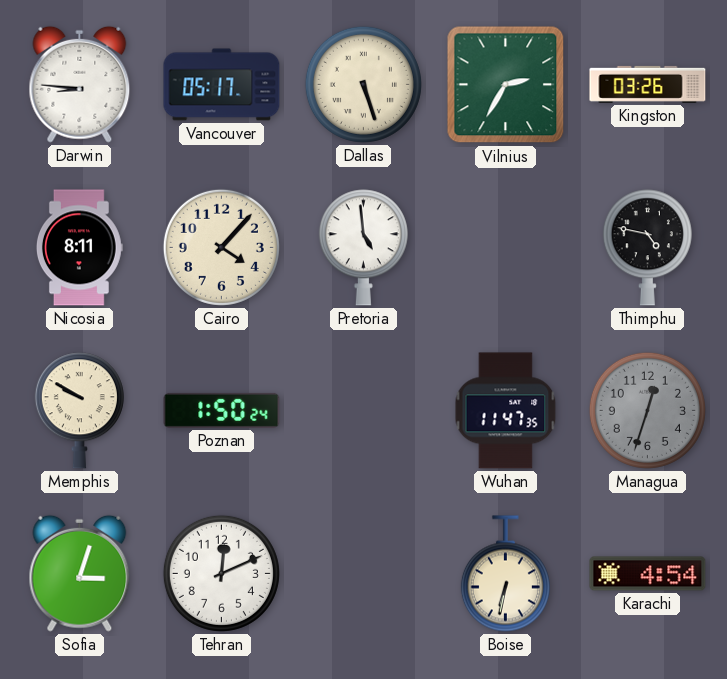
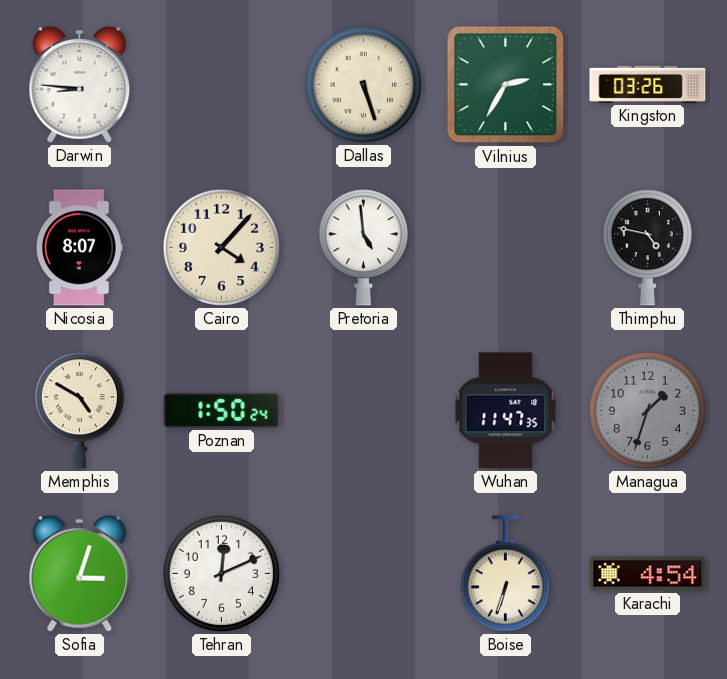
Vancouver: 05:17 -> none
Nicosia: 8:11 -> 8:07
Memphis: 9:50 -> 4:50
Managua: 12:33 -> 1:33
Boise: 6:32 -> 6:33
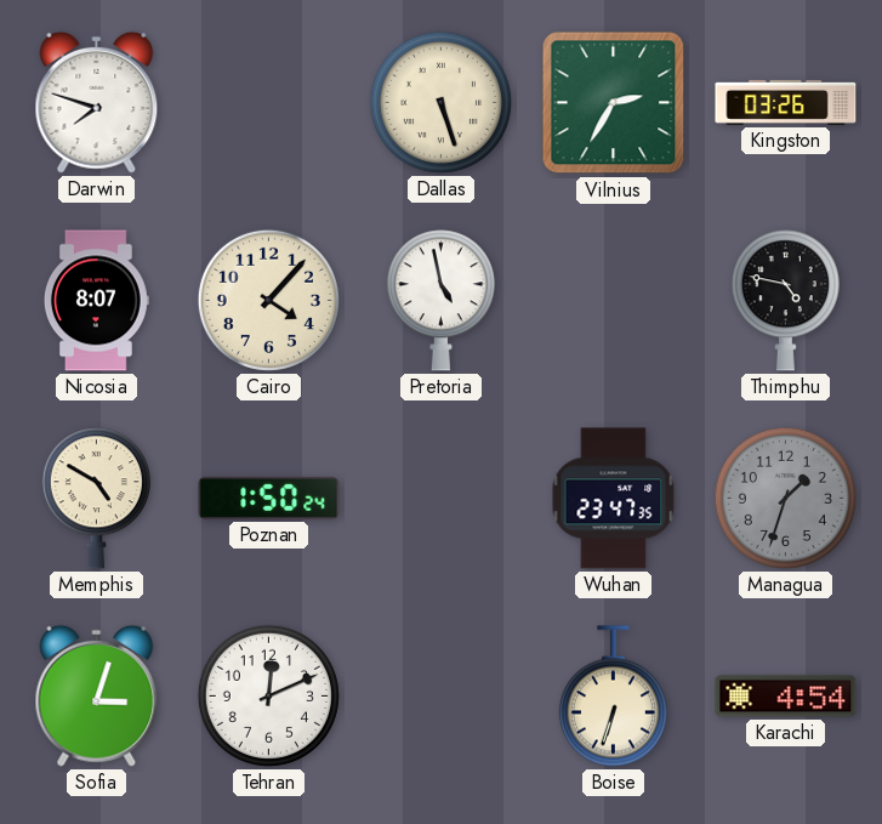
Darwin: 8:46 -> 7:48
Pretoria: 4:59 -> 4:58
Wuhan: 11:47 -> 23:47
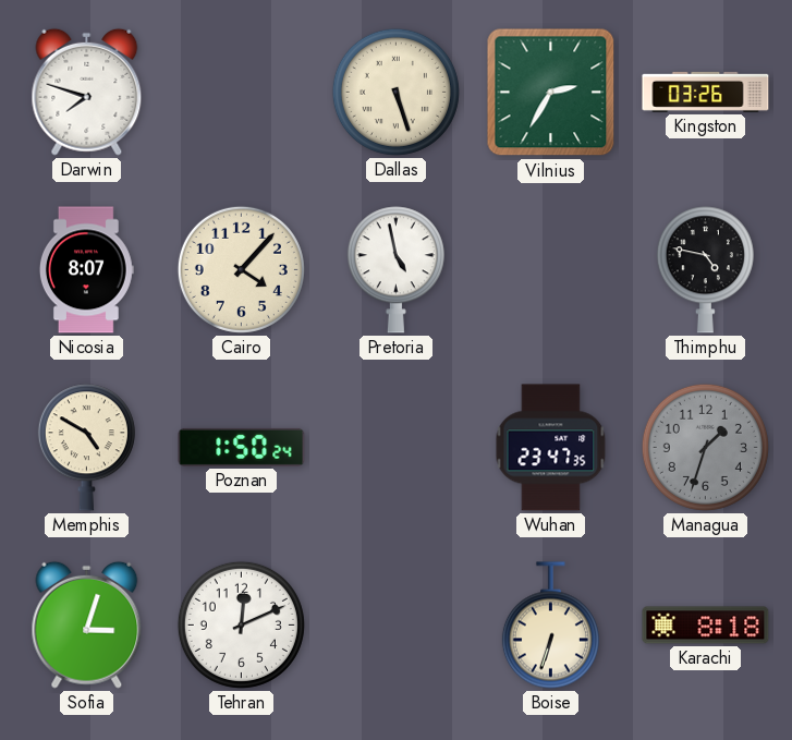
Karachi: 4:54 -> 8:18
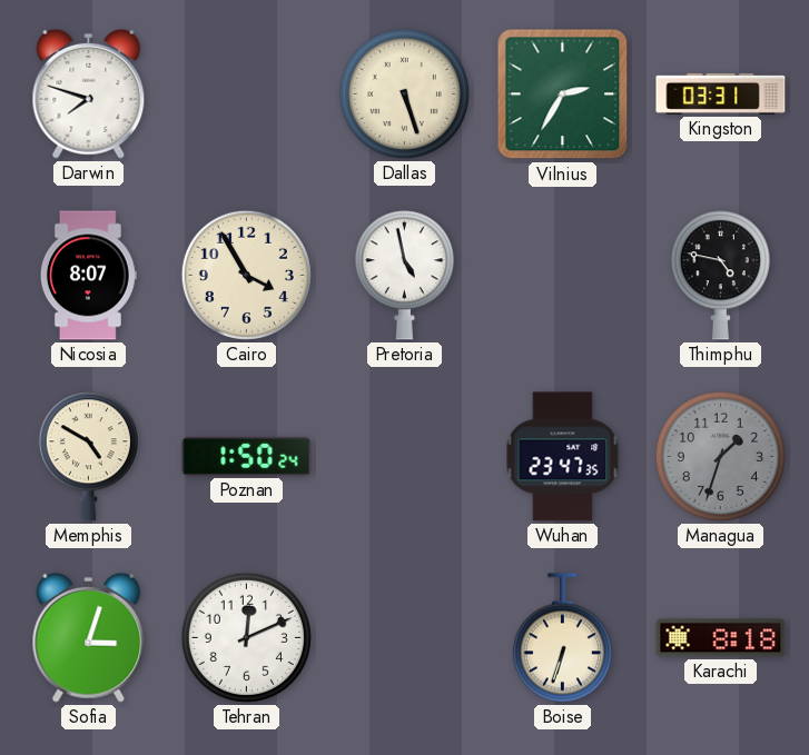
Kingston: 03:26 -> 03:31
Cairo: 4:07 -> 3:55
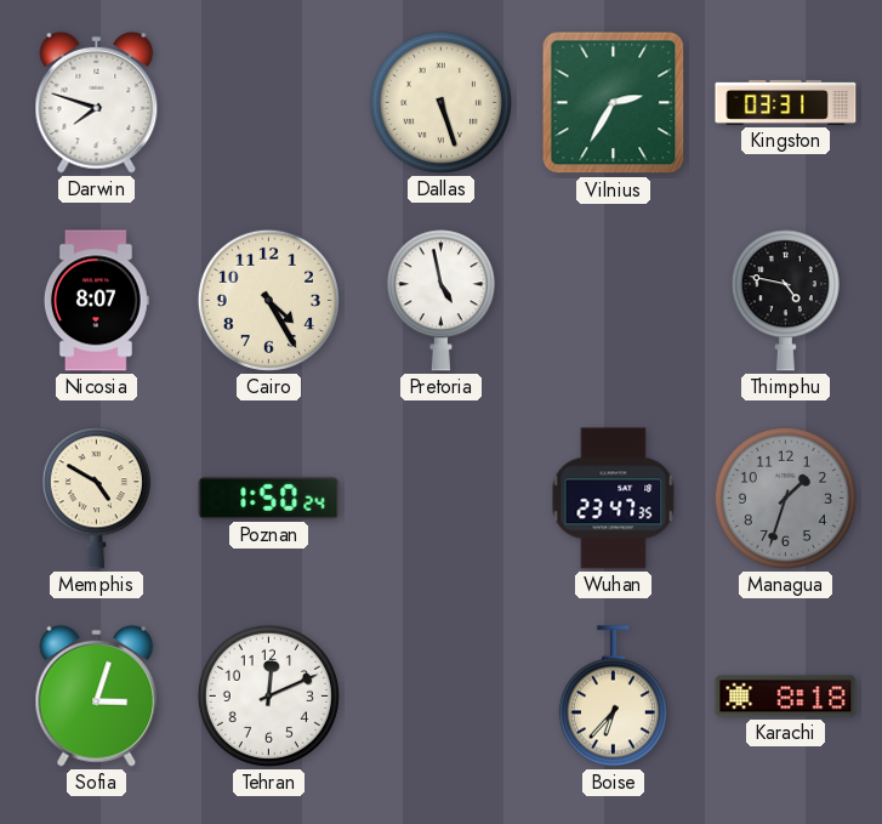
Cairo: 3:55 -> 4:25
Boise: 6:33 -> 6:37
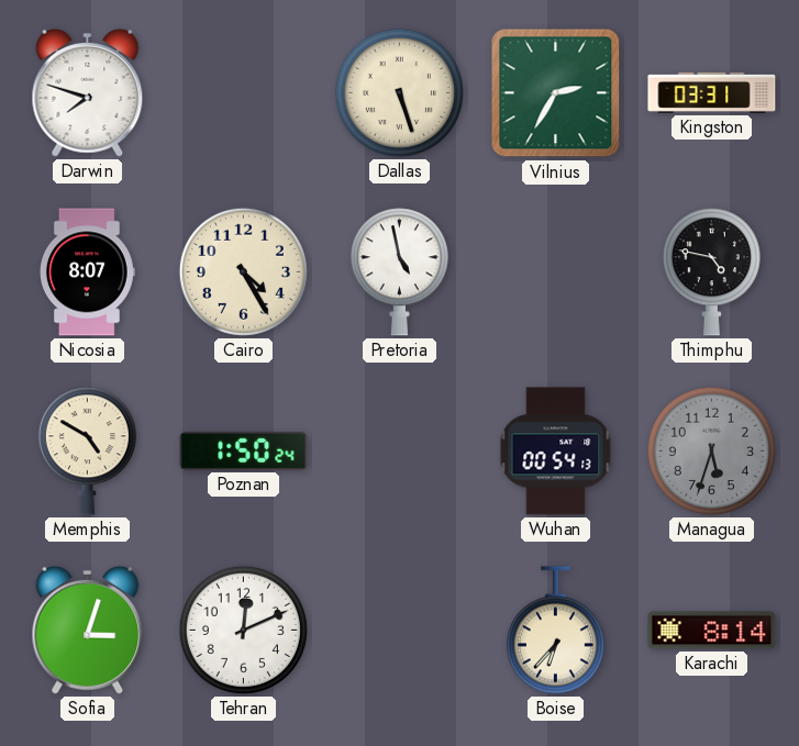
Wuhan: 23:47 -> 00:54
Managua: 1:33 -> 5:33
Karachi: 8:18 -> 8:14
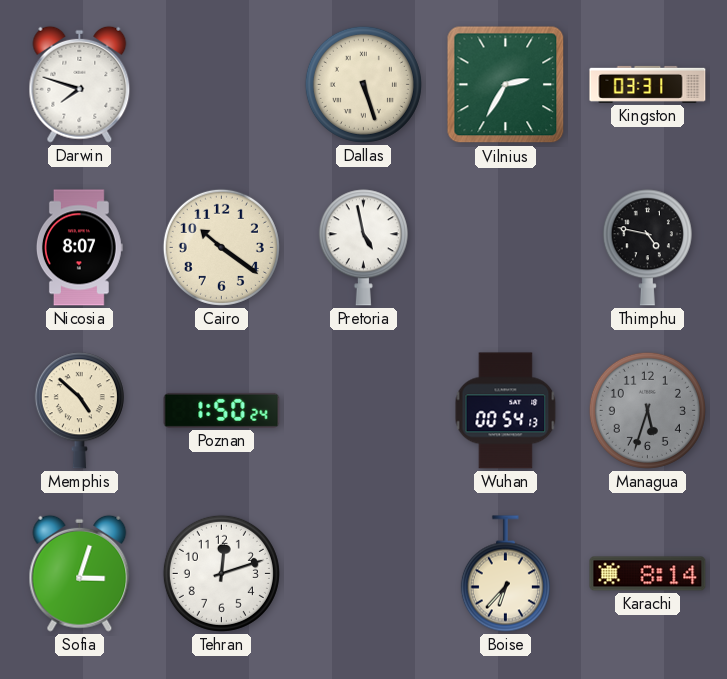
Cairo: 4:25 -> 10:21
Memphis: 4:50 -> 4:52
Tehran: 12:11 -> 12:12
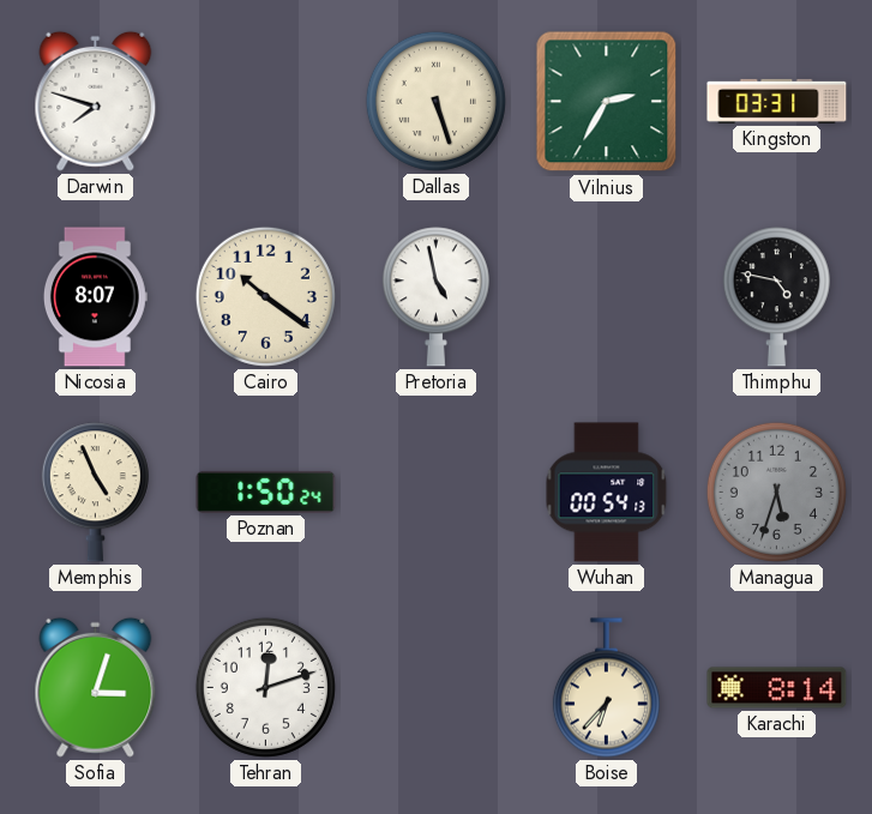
Memphis: 4:52 -> 4:56
